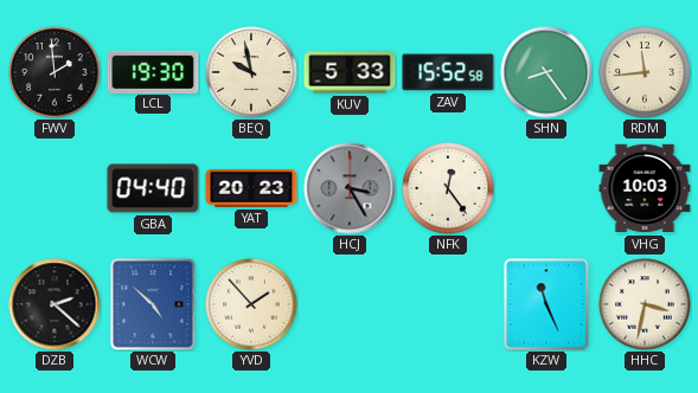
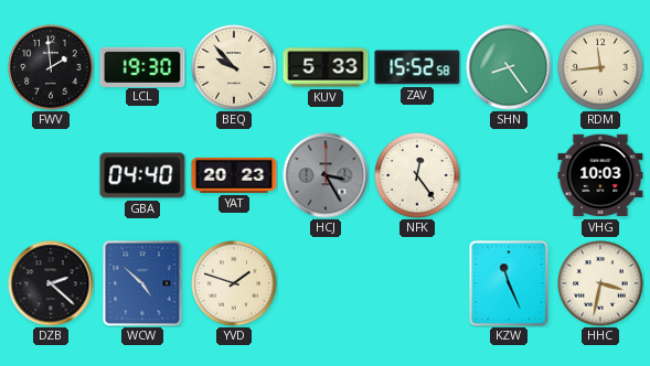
BEQ: 9:58 -> 9:53
YVD: 1:53 -> 1:48
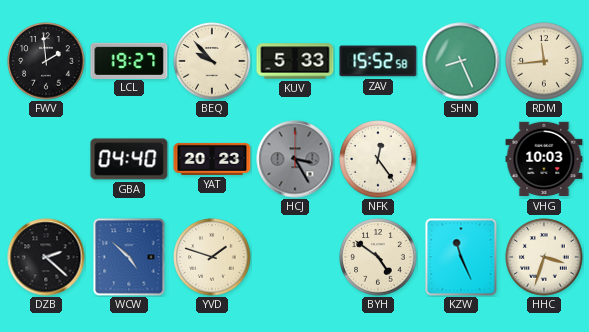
LCL: 19:30 -> 19:27
SHN: 8:24 -> 8:26
BYH: none -> 4:51
HHC: 3:32 -> 3:33
